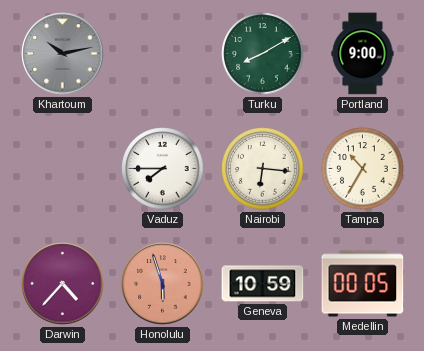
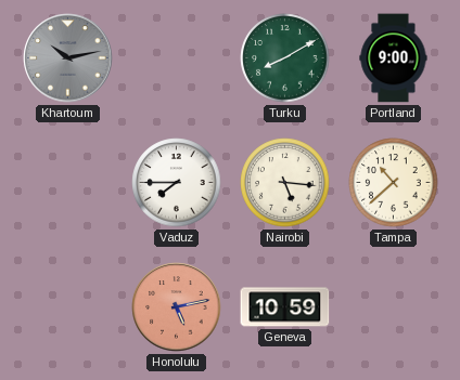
Nairobi: 6:16 -> 5:16
Tampa: 10:35 -> 10:38
Darwin: 4:37 -> none
Honolulu: 5:57 -> 5:13
Medellin: 00:05 -> none
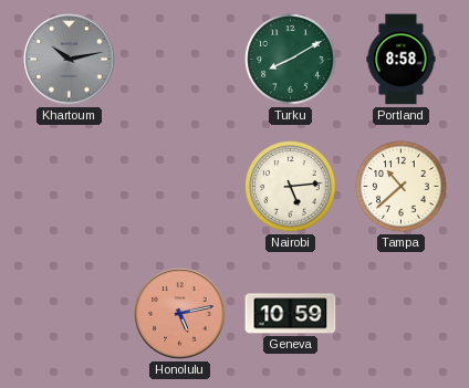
Portland: 9:00 -> 8:58
Vaduz: 7:45 -> none
Nairobi: 5:16 -> 5:14
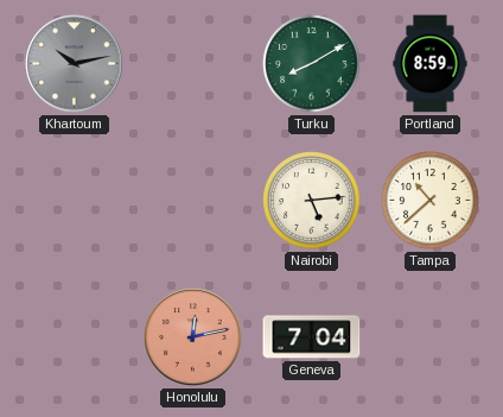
Portland: 8:58 -> 8:59
Honolulu: 5:13 -> 12:13
Geneva: 10:59 -> 7:04
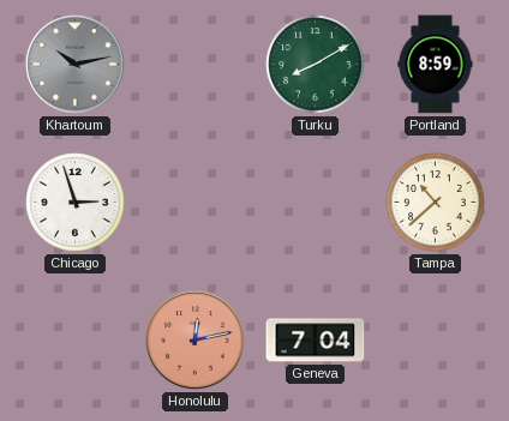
Chicago: none -> 2:57
Nairobi: 5:14 -> none
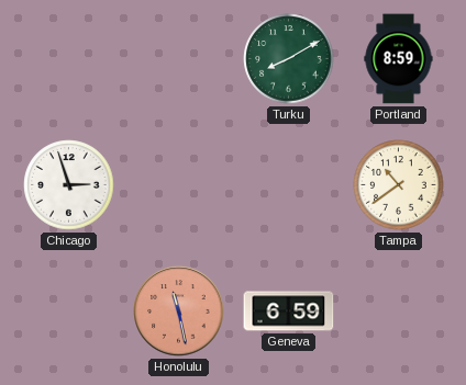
Khartoum: 10:13 -> none
Tampa: 10:38 -> 10:39
Honolulu: 12:13 -> 11:28
Geneva: 7:04 -> 6:59
